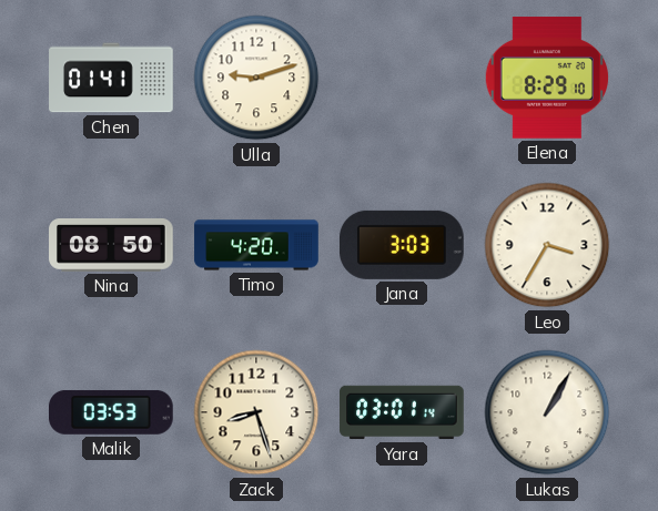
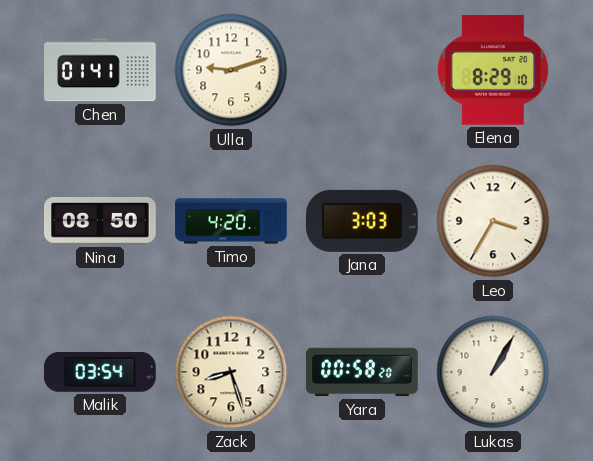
Malik: 03:53 -> 03:54
Yara: 03:01 -> 00:58
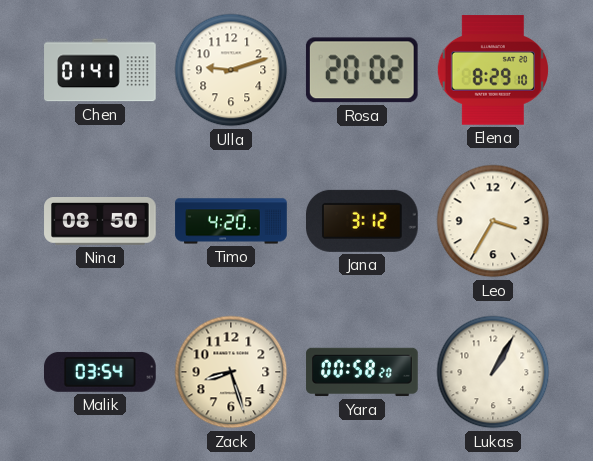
Rosa: none -> 20:02
Jana: 3:03 -> 3:12
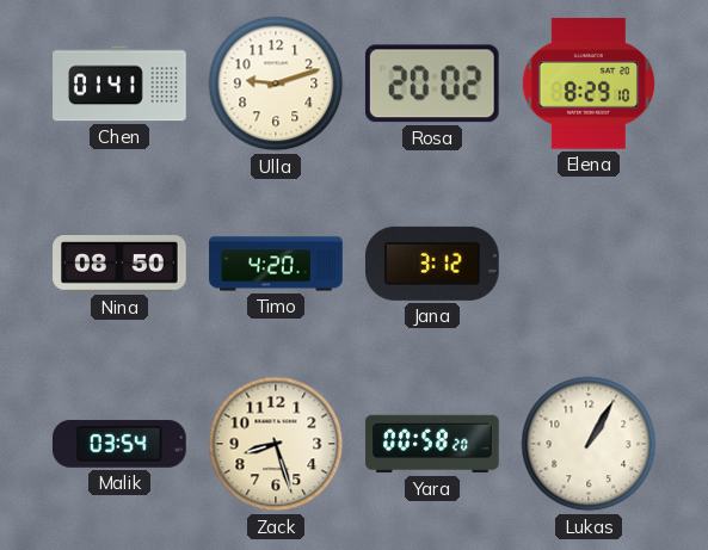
Leo: 3:35 -> none
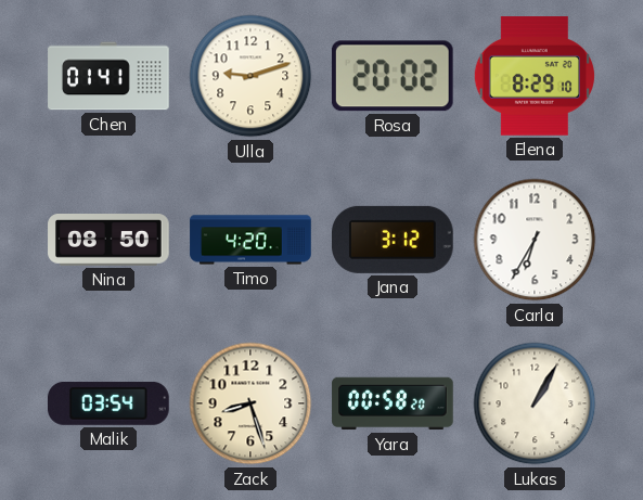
Carla: none -> 6:35
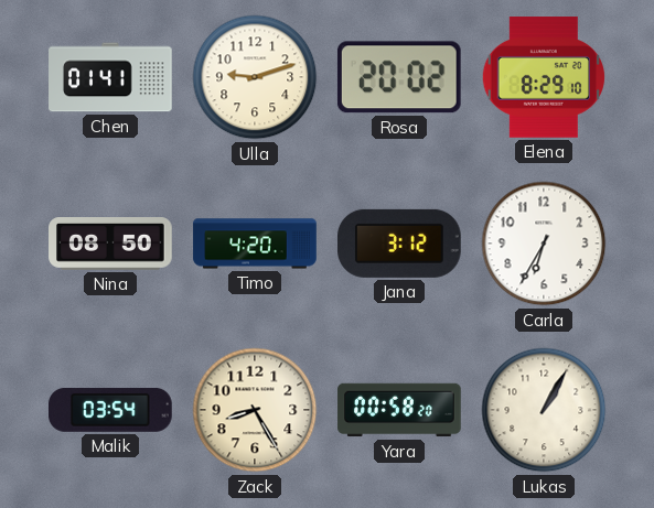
Zack: 8:27 -> 8:25
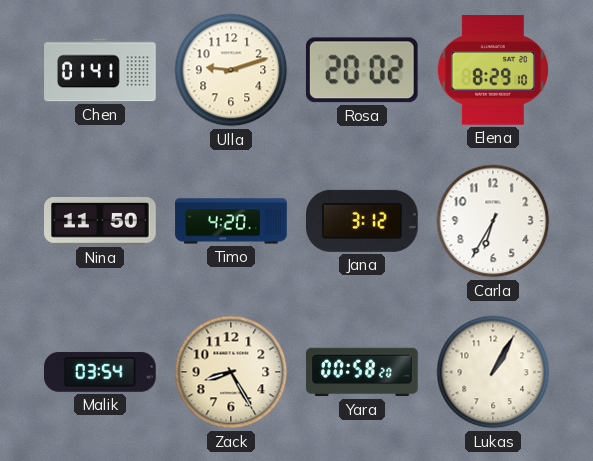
Nina: 08:50 -> 11:50
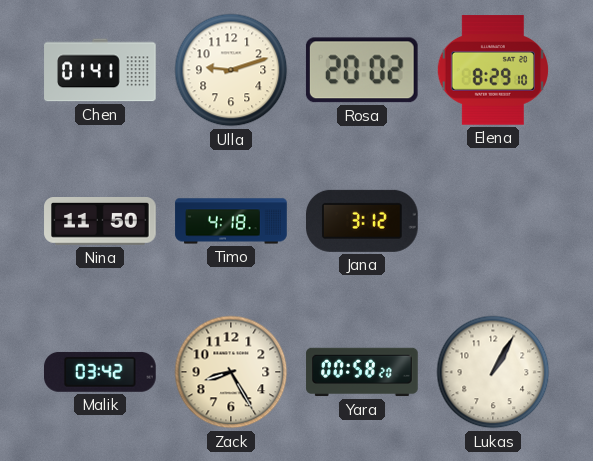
Timo: 4:20 -> 4:18
Carla: 6:35 -> none
Malik: 03:54 -> 03:42
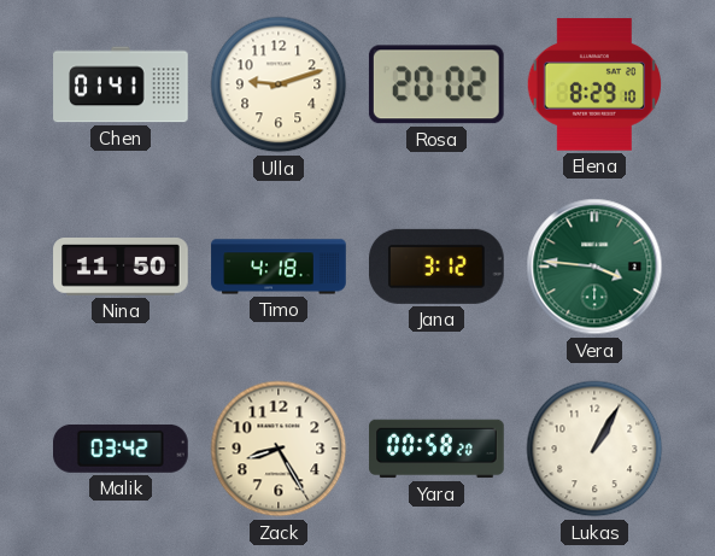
Vera: none -> 3:46
